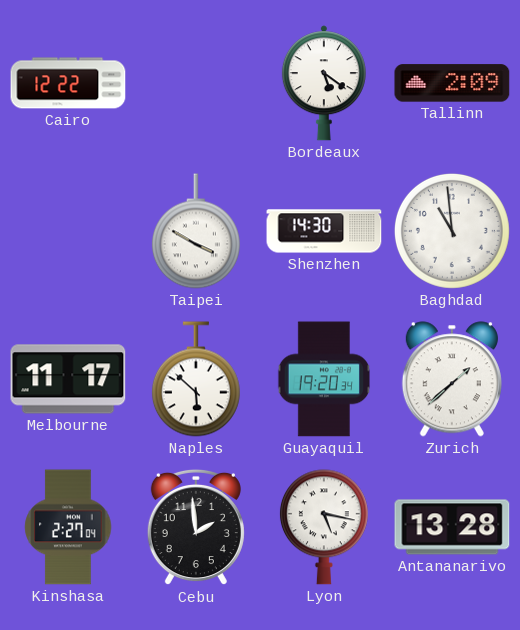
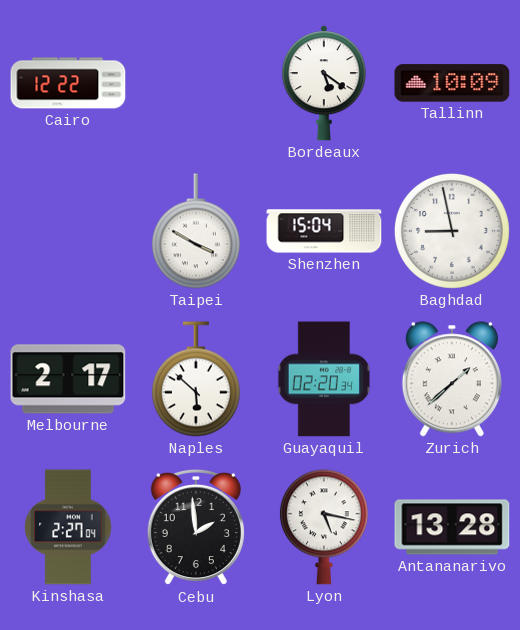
Tallinn: 2:09 -> 10:09
Shenzhen: 14:30 -> 15:04
Baghdad: 10:59 -> 8:58
Melbourne: 11:17 -> 2:17
Guayaquil: 19:20 -> 02:20
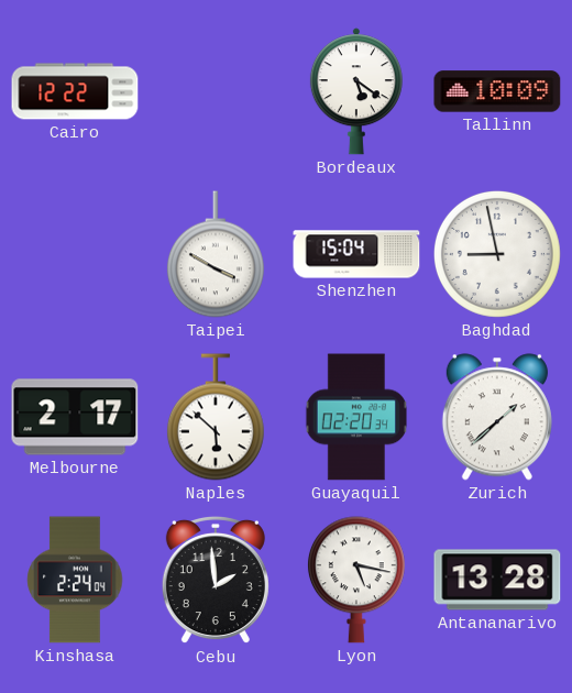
Kinshasa: 2:27 -> 2:24
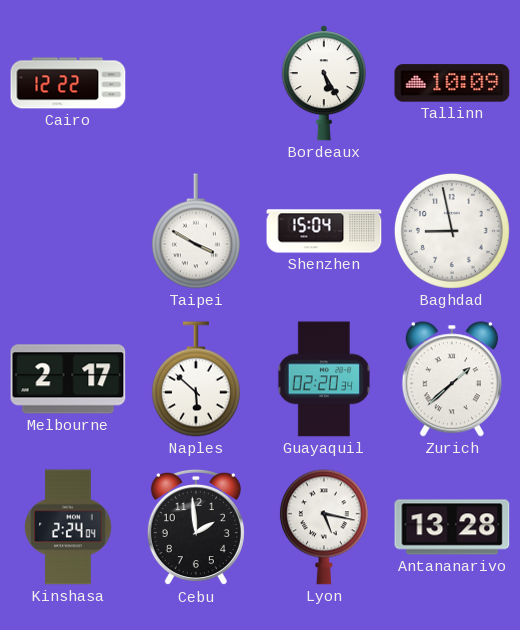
Bordeaux: 5:21 -> 5:25
